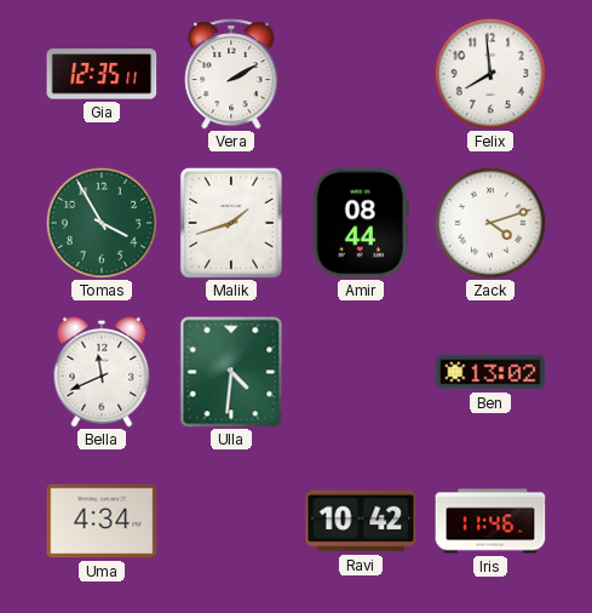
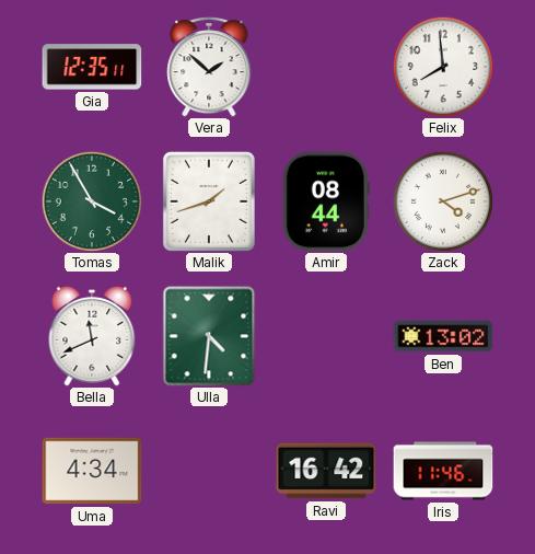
Vera: 2:10 -> 1:52
Ravi: 10:42 -> 16:42
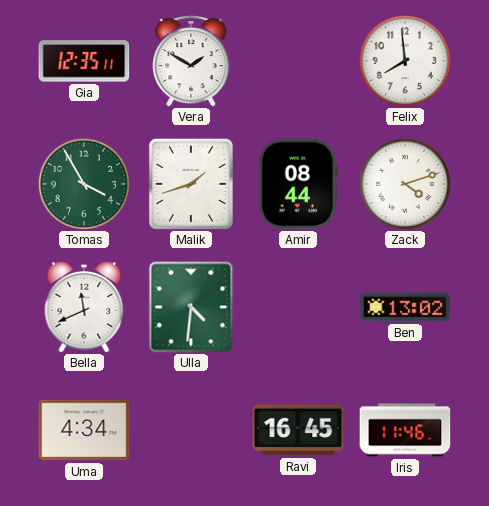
Vera: 1:52 -> 1:50
Ravi: 16:42 -> 16:45
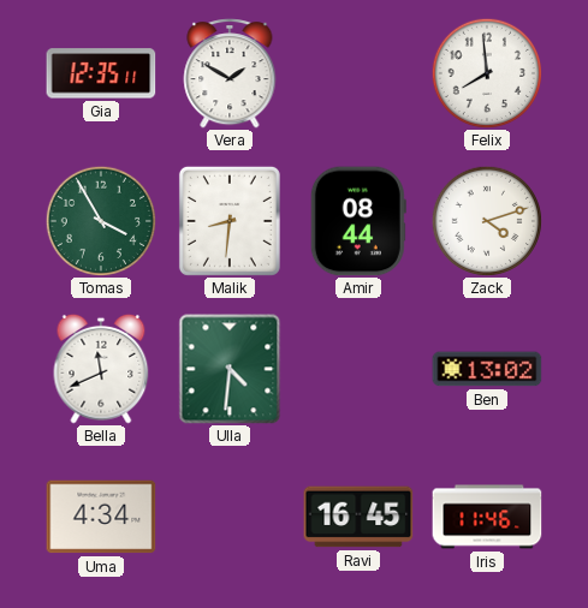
Malik: 1:42 -> 8:31
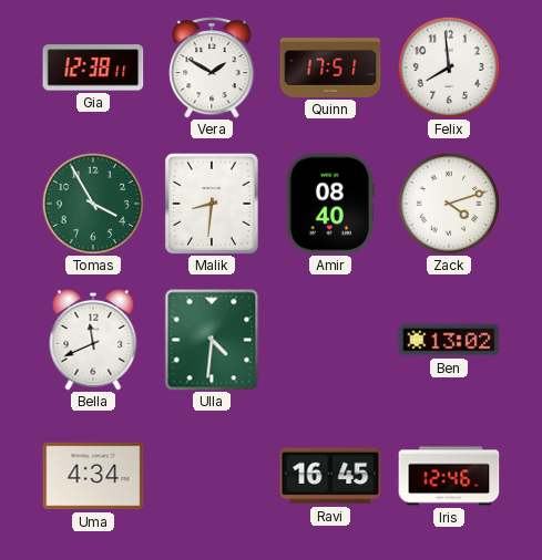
Gia: 12:35 -> 12:38
Quinn: none -> 17:51
Amir: 08:44 -> 08:40
Iris: 11:46 -> 12:46
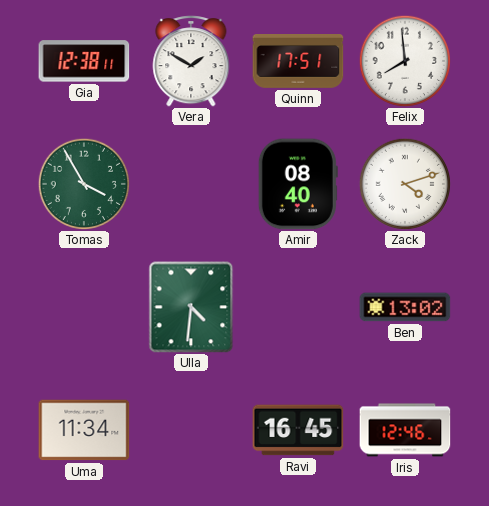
Malik: 8:31 -> none
Bella: 11:41 -> none
Uma: 4:34 -> 11:34
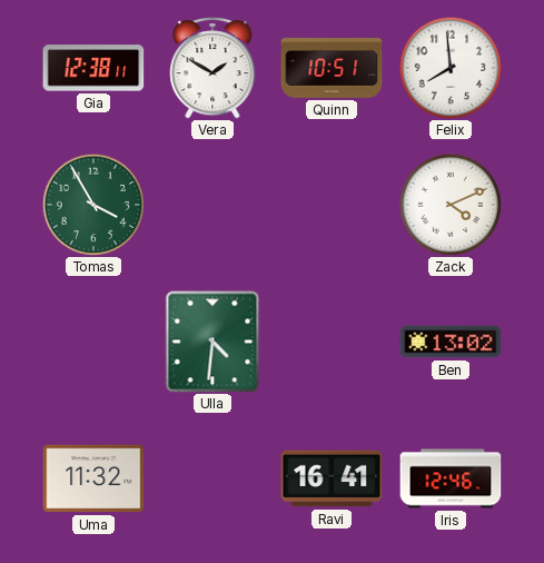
Quinn: 17:51 -> 10:51
Amir: 08:40 -> none
Zack: 4:12 -> 4:11
Uma: 11:34 -> 11:32
Ravi: 16:45 -> 16:41
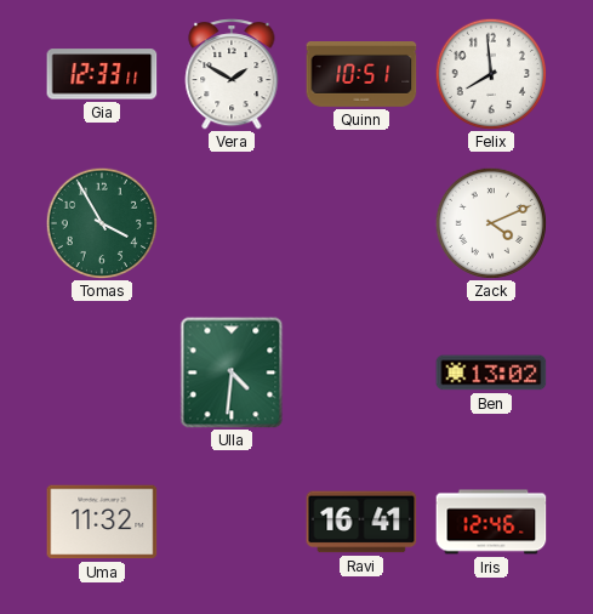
Gia: 12:38 -> 12:33
